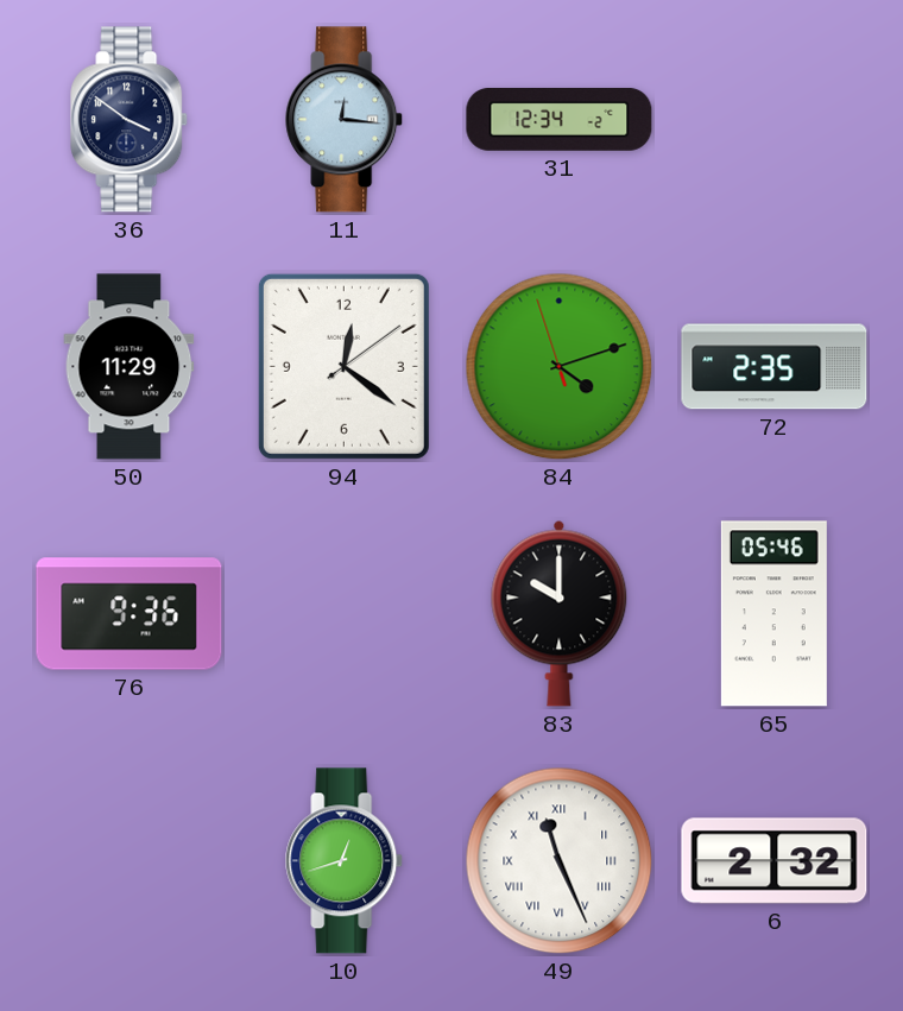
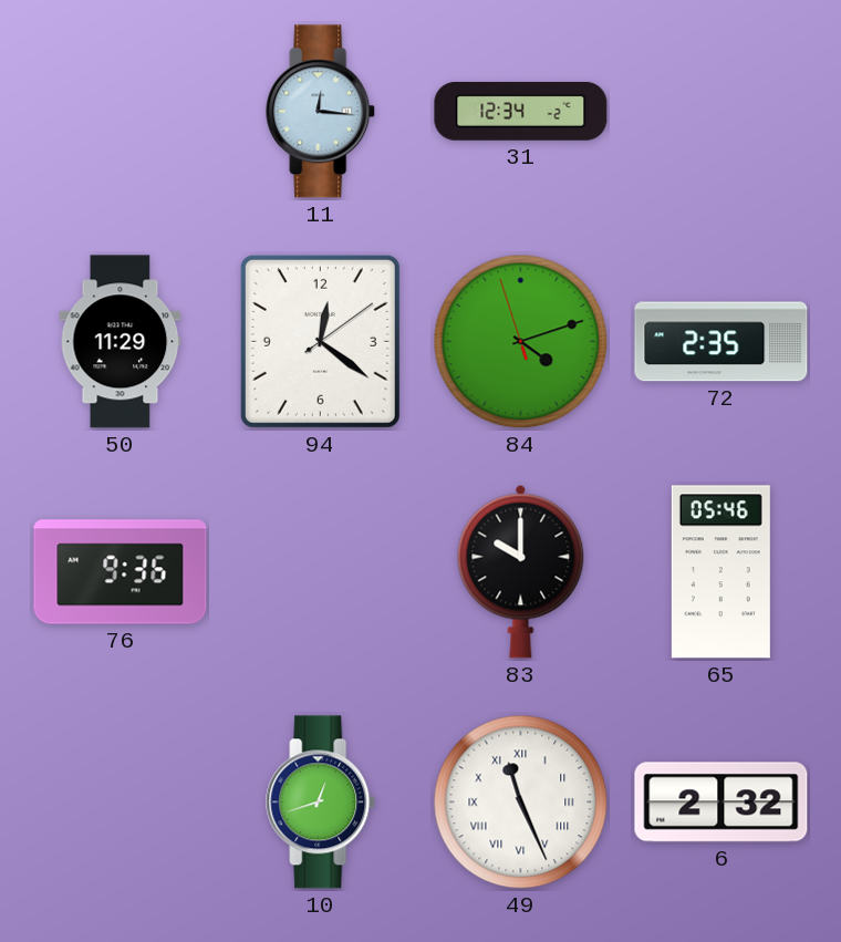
36: 3:51 -> none
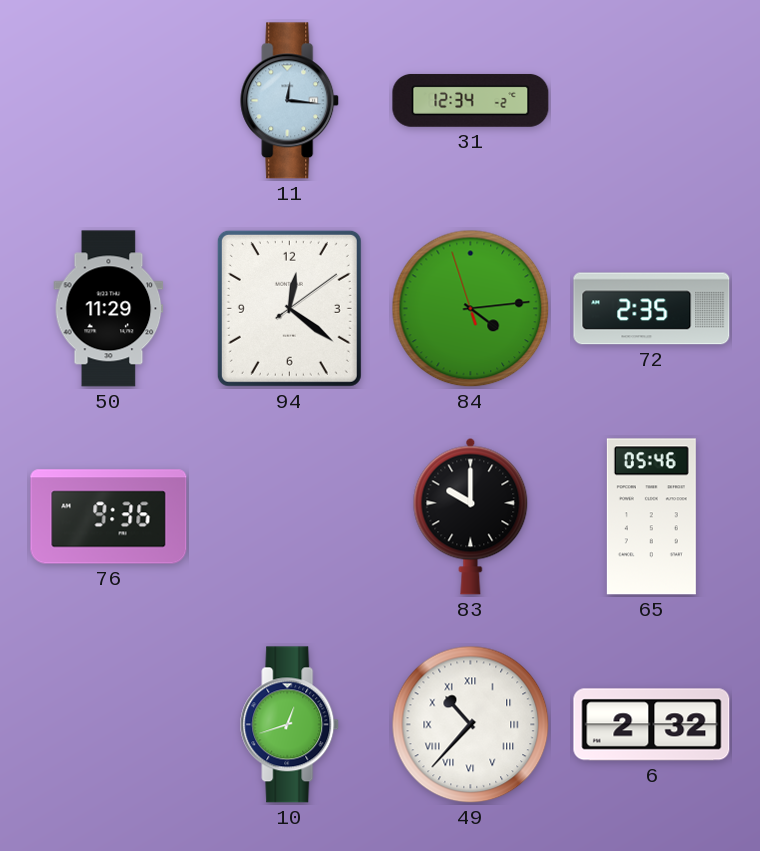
84: 4:11 -> 4:13
49: 11:26 -> 10:37
